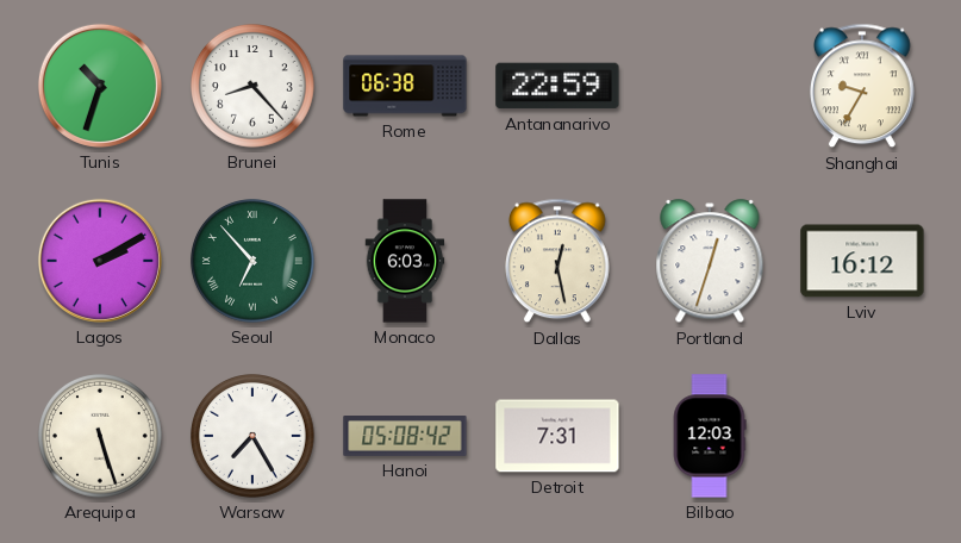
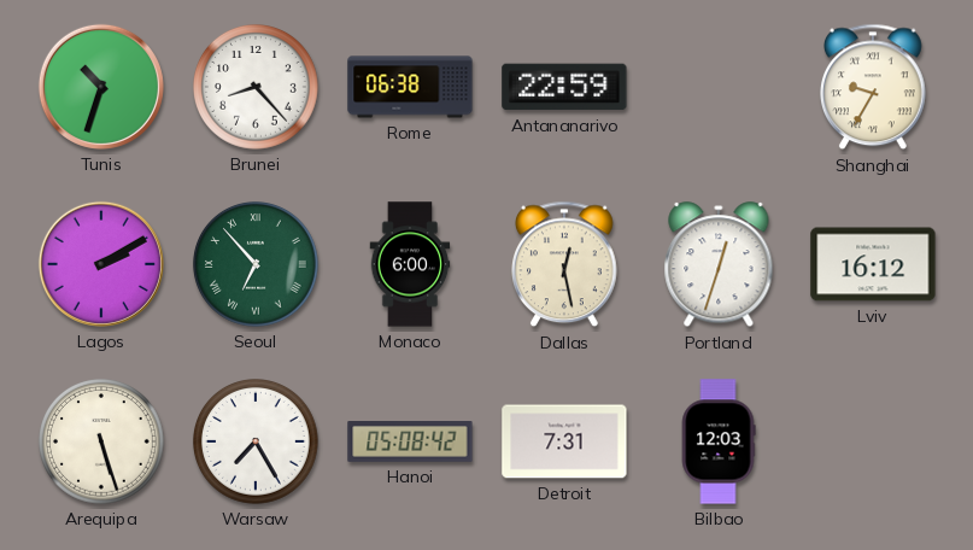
Monaco: 6:03 -> 6:00
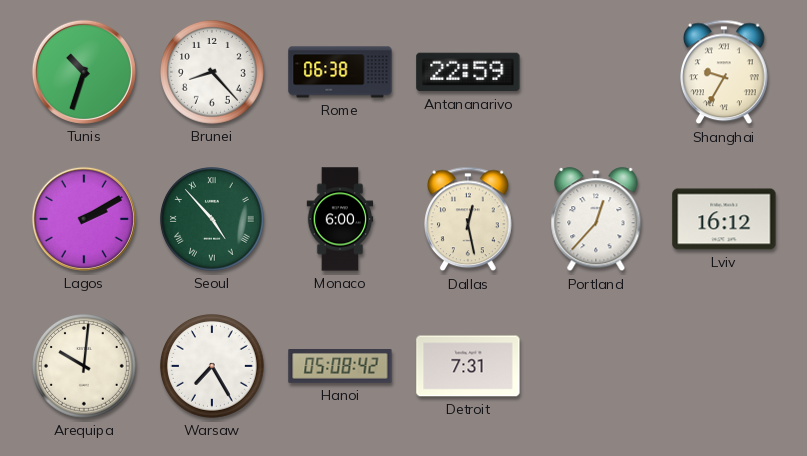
Seoul: 6:53 -> 4:53
Portland: 12:33 -> 12:37
Arequipa: 5:27 -> 10:01
Bilbao: 12:03 -> none
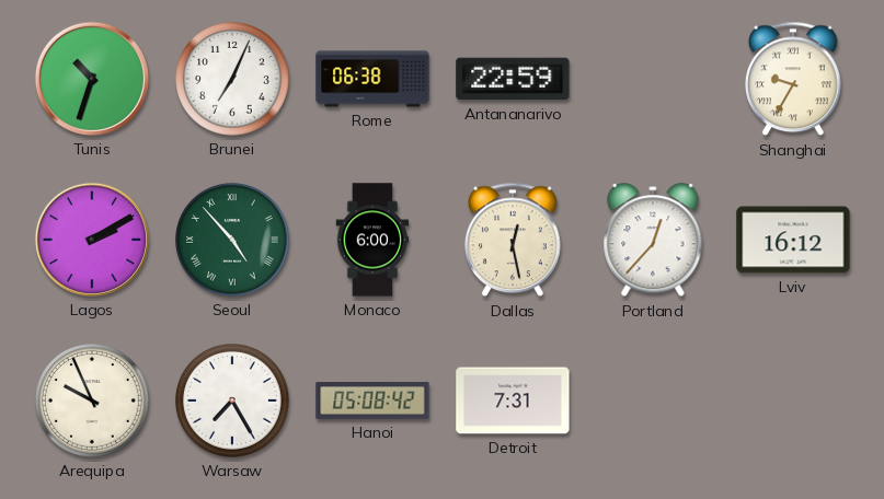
Brunei: 8:23 -> 7:04
Arequipa: 10:01 -> 9:56
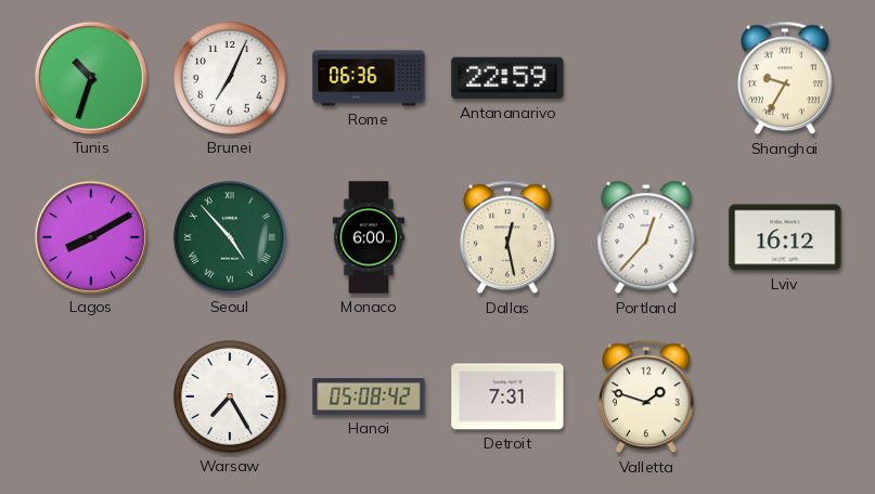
Rome: 06:38 -> 06:36
Lagos: 2:10 -> 8:10
Arequipa: 9:56 -> none
Valletta: none -> 1:48
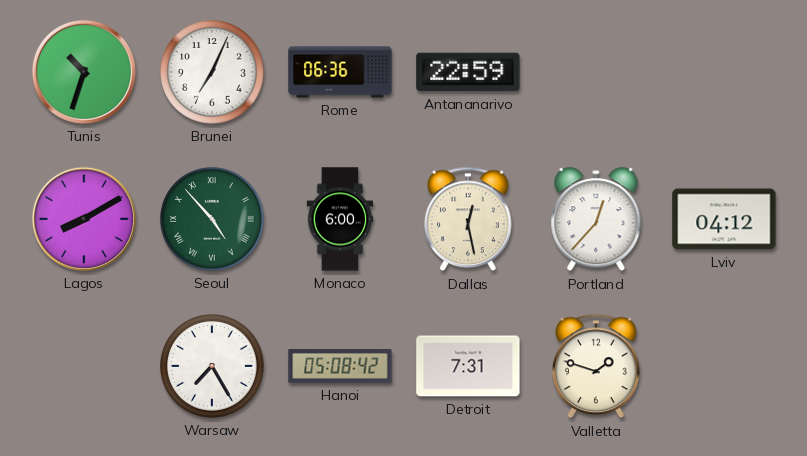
Shanghai: 9:35 -> none
Lviv: 16:12 -> 04:12
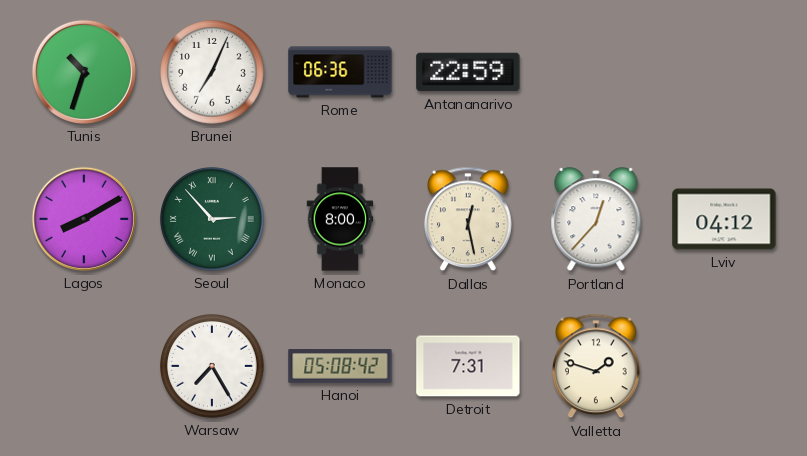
Seoul: 4:53 -> 2:53
Monaco: 6:00 -> 8:00
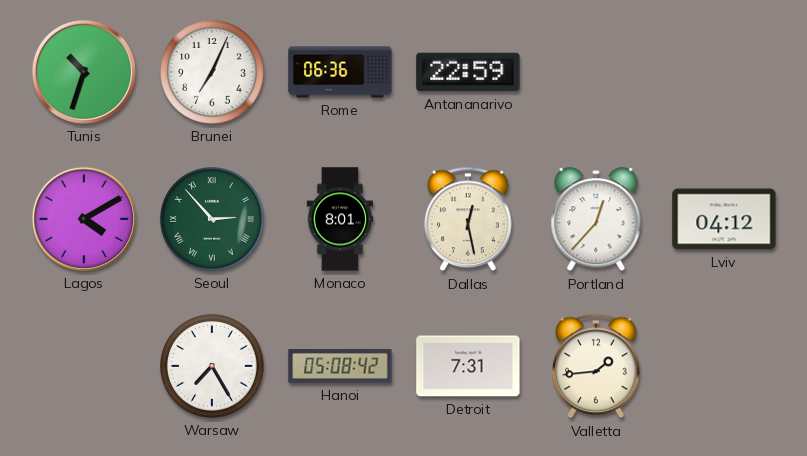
Lagos: 8:10 -> 4:10
Monaco: 8:00 -> 8:01
Valletta: 1:48 -> 1:44
